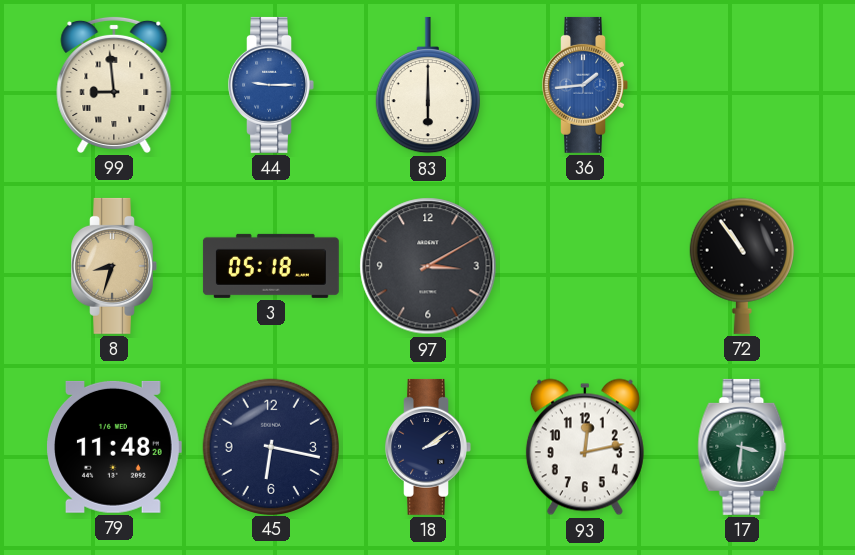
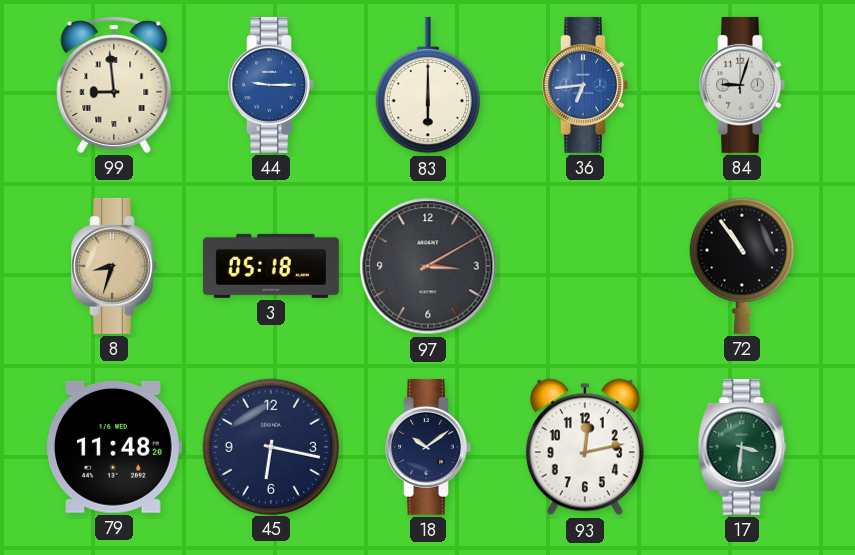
36: 1:44 -> 6:44
84: none -> 9:03
18: 2:09 -> 10:09
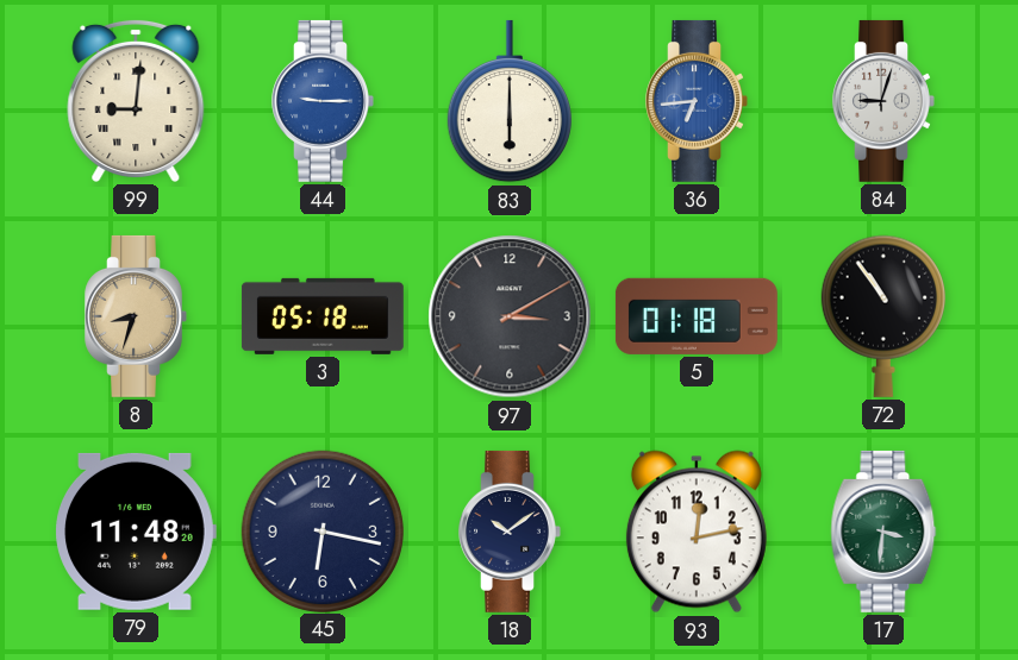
99: 8:59 -> 9:01
5: none -> 01:18
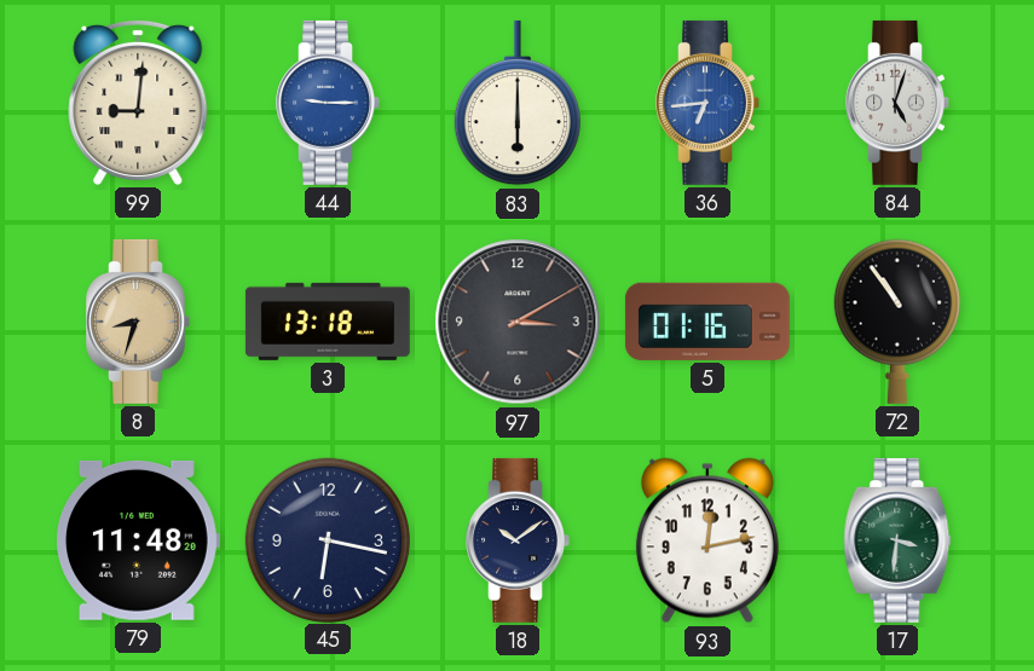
84: 9:03 -> 5:03
3: 05:18 -> 13:18
5: 01:18 -> 01:16
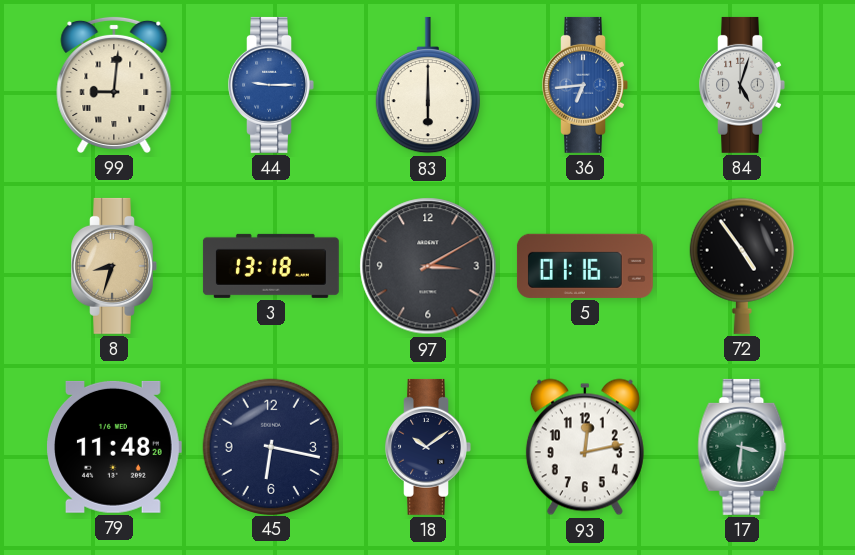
72: 10:54 -> 4:54
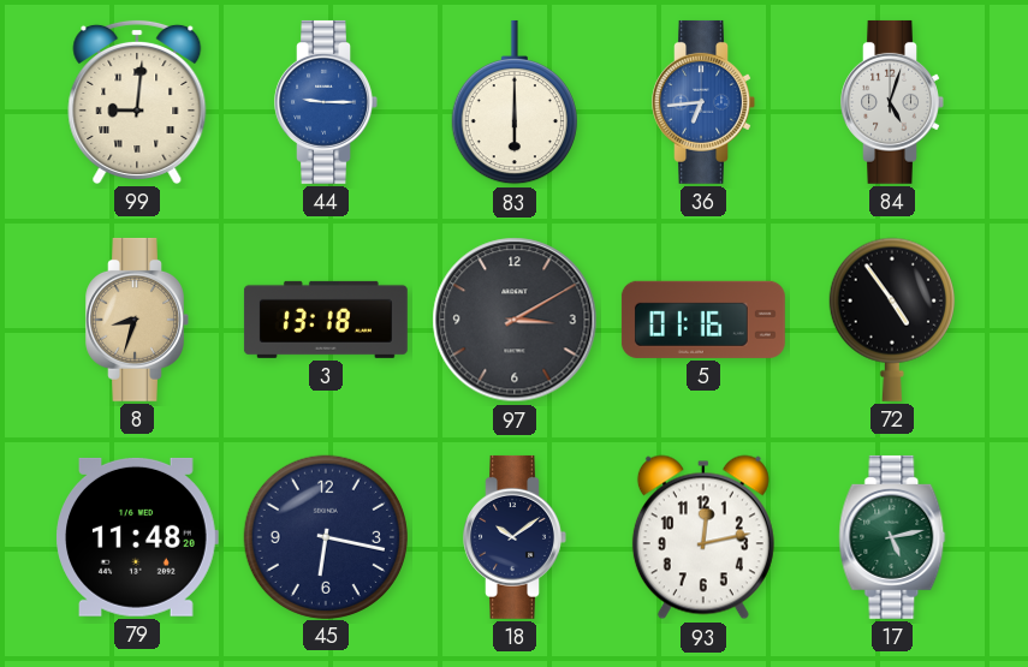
17: 3:31 -> 5:13
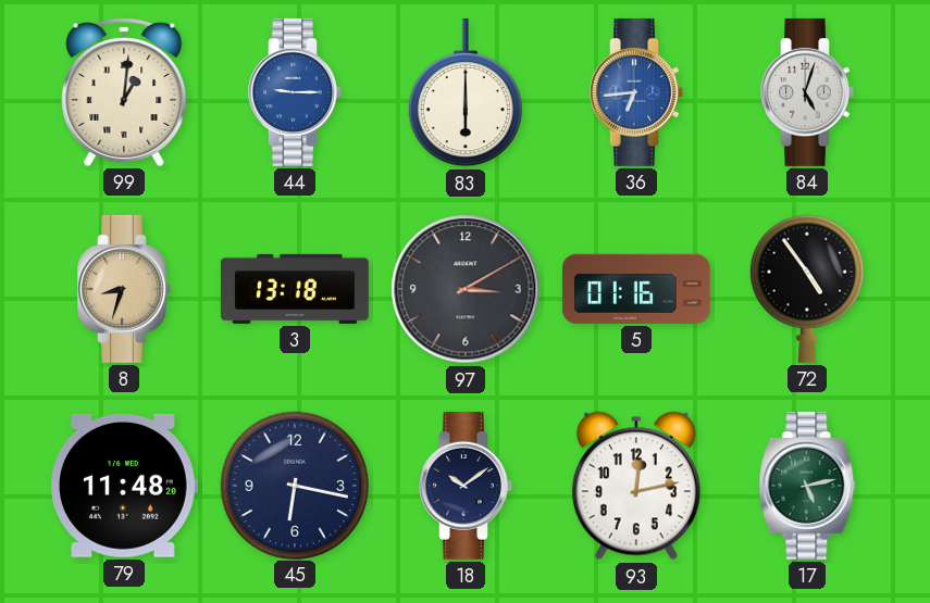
99: 9:01 -> 1:01
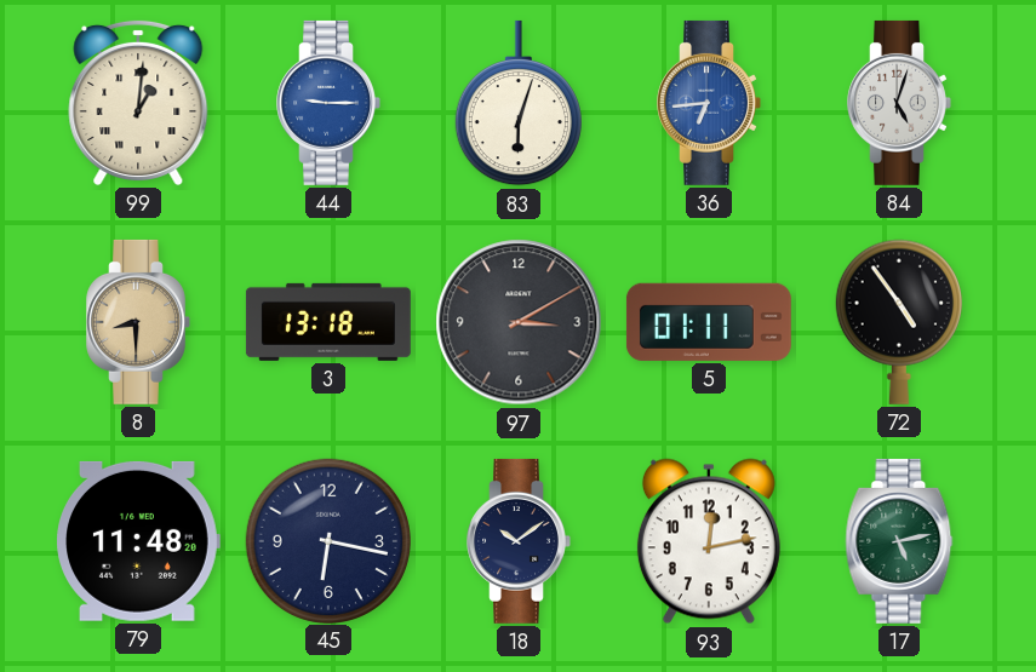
83: 6:00 -> 6:03
8: 8:33 -> 8:30
5: 01:16 -> 01:11
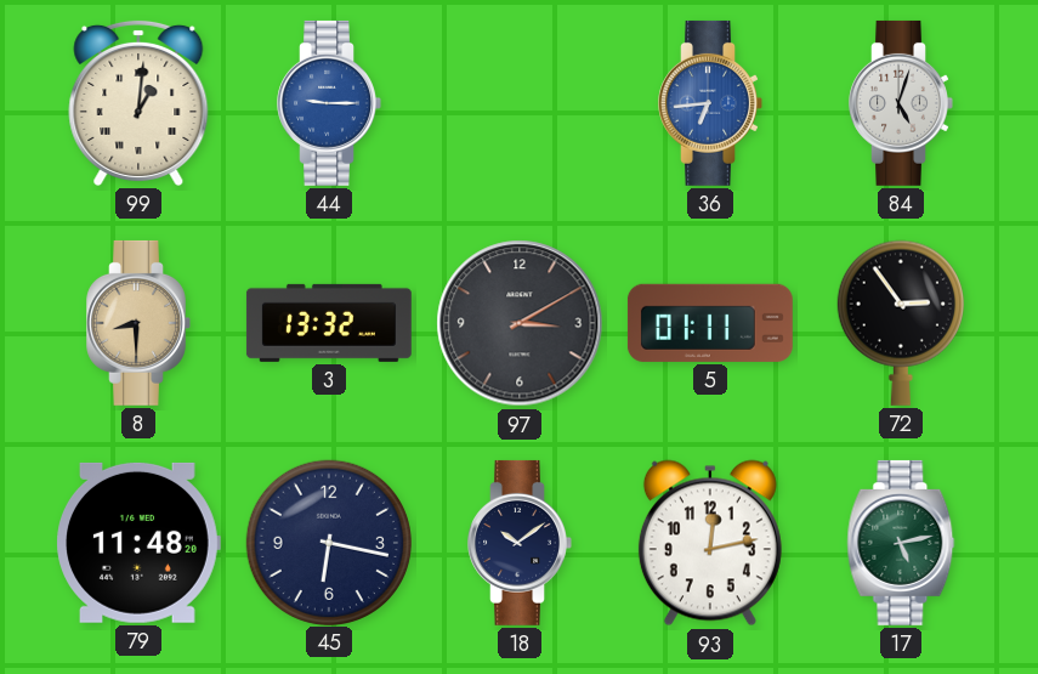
83: 6:03 -> none
3: 13:18 -> 13:32
72: 4:54 -> 2:54
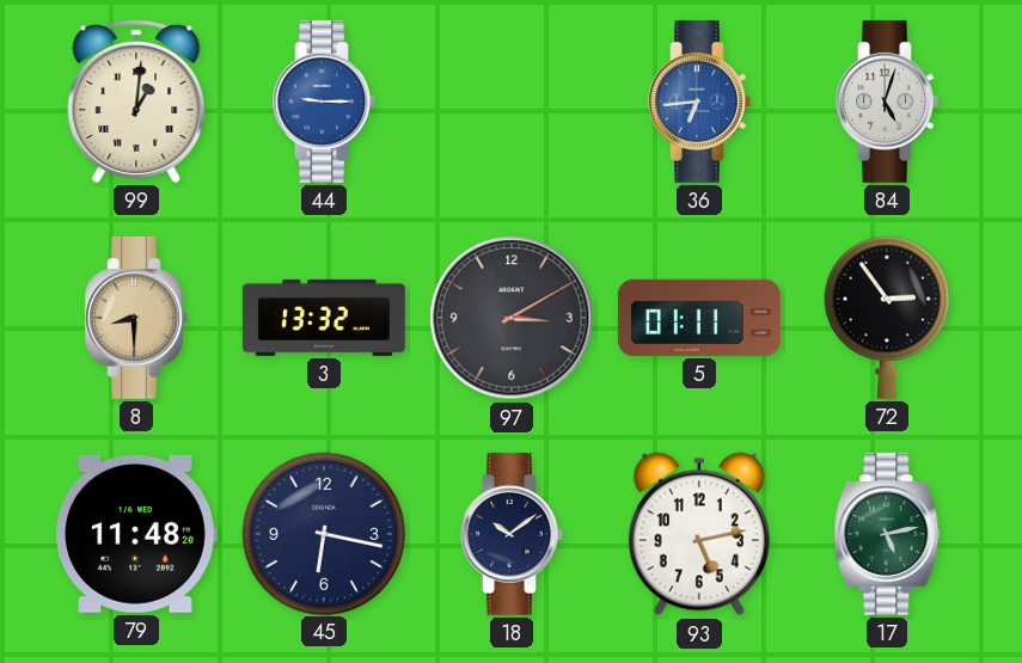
93: 12:13 -> 5:13
